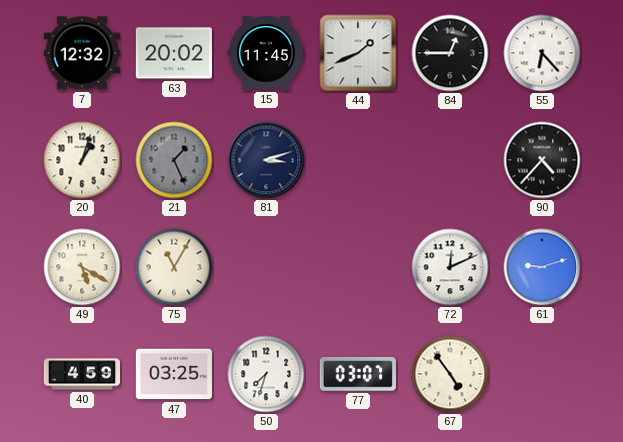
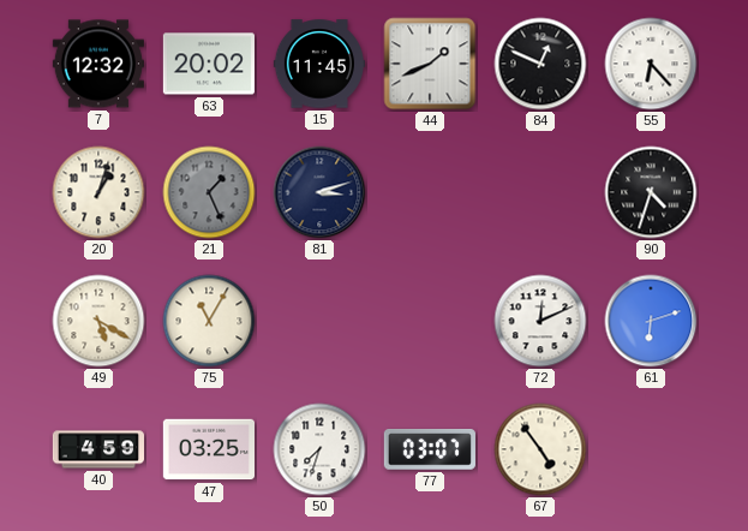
84: 12:45 -> 12:49
90: 4:37 -> 4:33
61: 9:12 -> 6:12
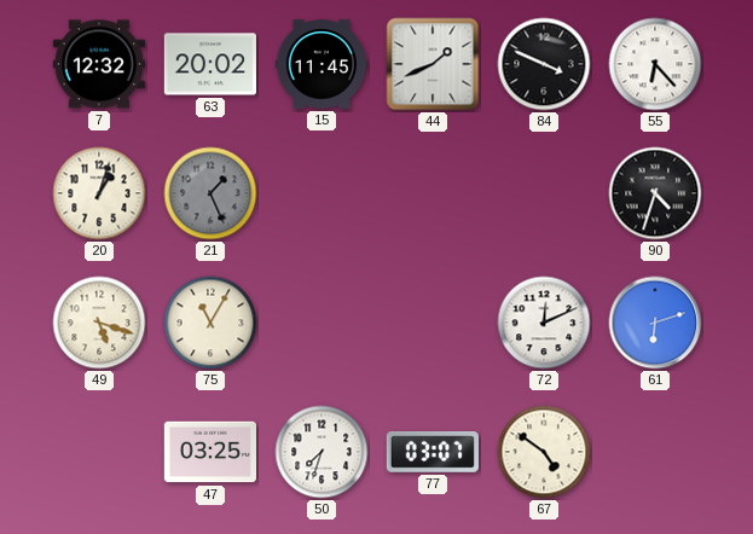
84: 12:49 -> 3:49
81: 3:12 -> none
49: 5:20 -> 5:18
40: 4:59 -> none
67: 4:54 -> 4:51
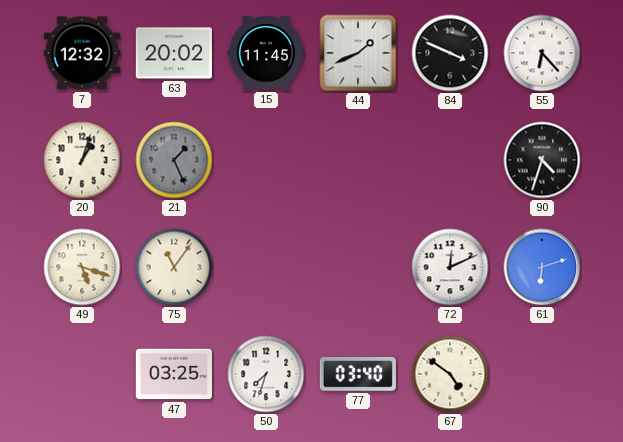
75: 11:05 -> 11:06
77: 03:07 -> 03:40
